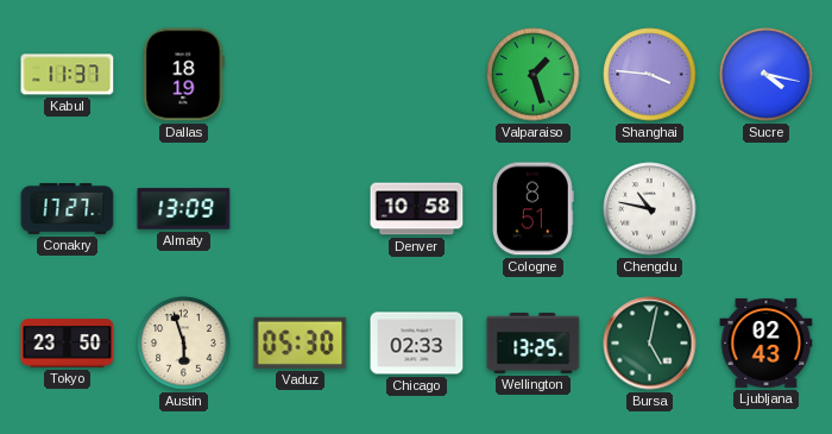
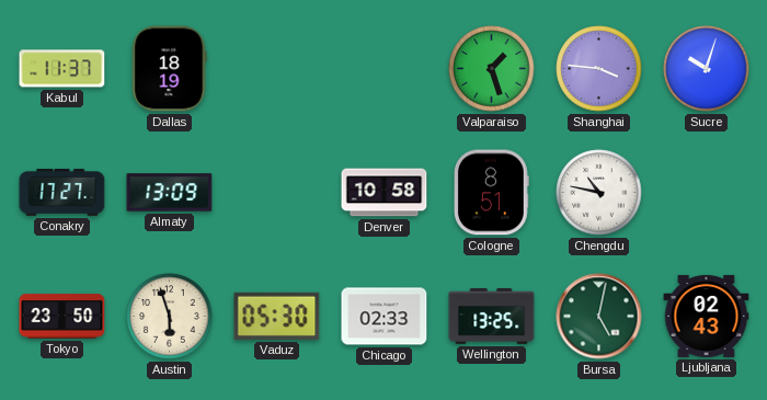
Sucre: 4:17 -> 10:03
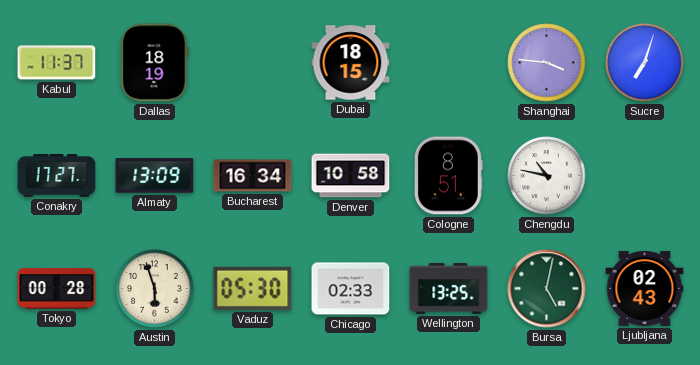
Dubai: none -> 18:15
Valparaiso: 1:27 -> none
Sucre: 10:03 -> 7:03
Bucharest: none -> 16:34
Tokyo: 23:50 -> 00:28
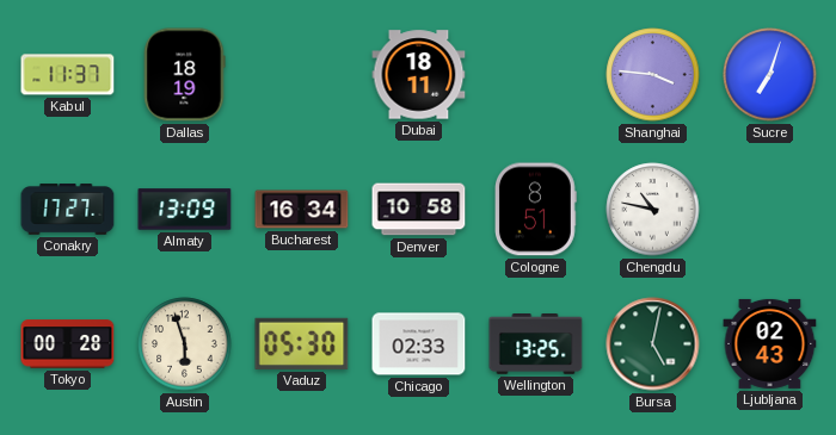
Dubai: 18:15 -> 18:11
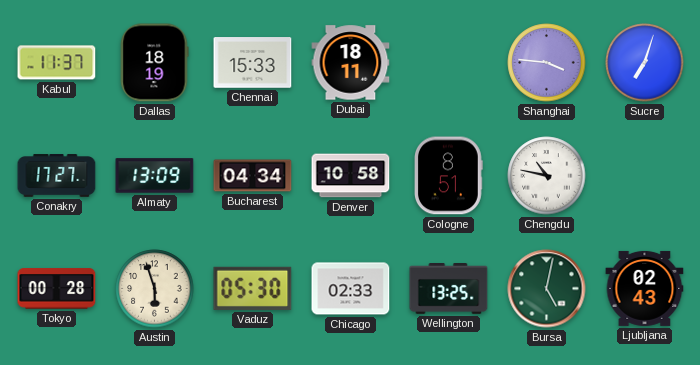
Chennai: none -> 15:33
Bucharest: 16:34 -> 04:34
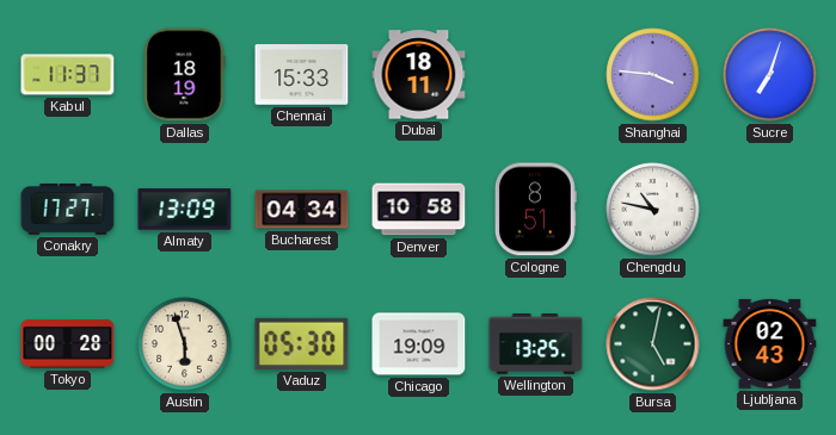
Chicago: 02:33 -> 19:09
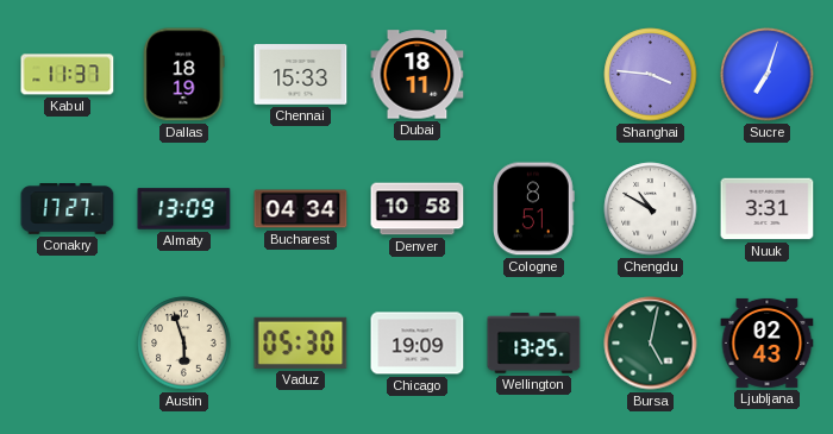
Chengdu: 10:47 -> 10:50
Nuuk: none -> 3:31
Tokyo: 00:28 -> none
